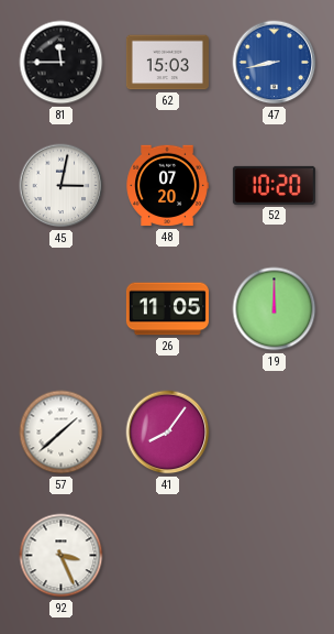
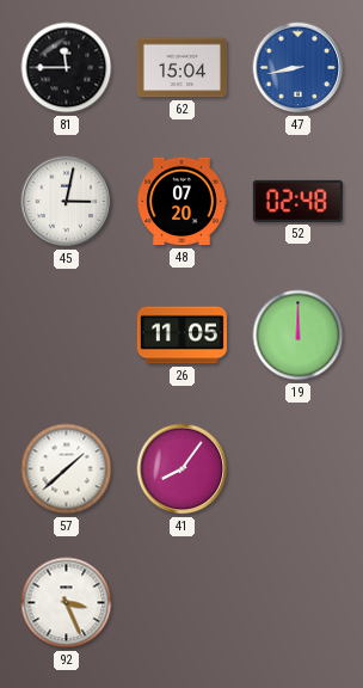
62: 15:03 -> 15:04
52: 10:20 -> 02:48
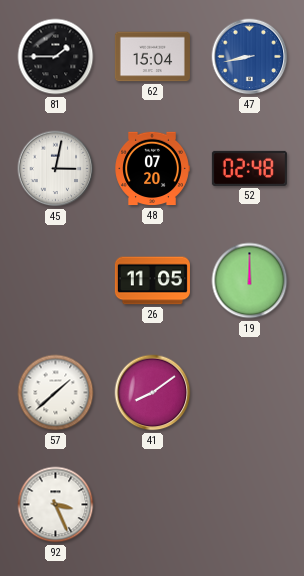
81: 11:45 -> 1:45
41: 8:06 -> 8:09
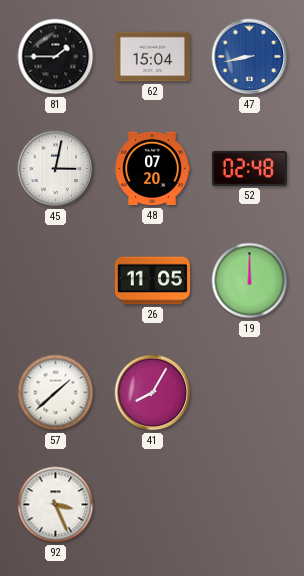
41: 8:09 -> 8:05
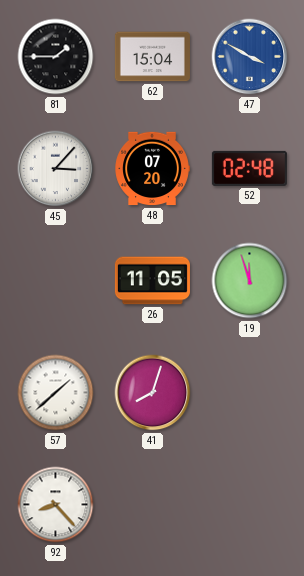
47: 8:43 -> 3:50
45: 3:02 -> 3:07
19: 12:00 -> 11:57
41: 8:05 -> 8:03
92: 3:26 -> 8:23
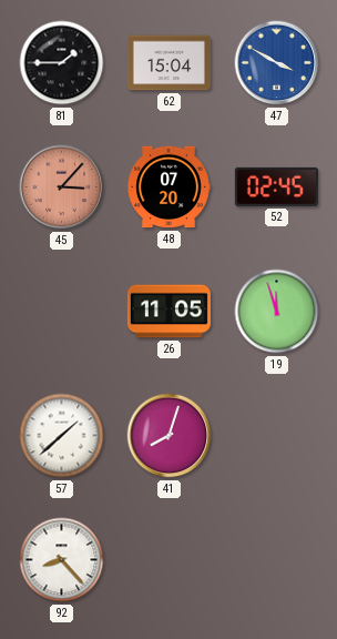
45 dial: white -> salmon
52: 02:48 -> 02:45
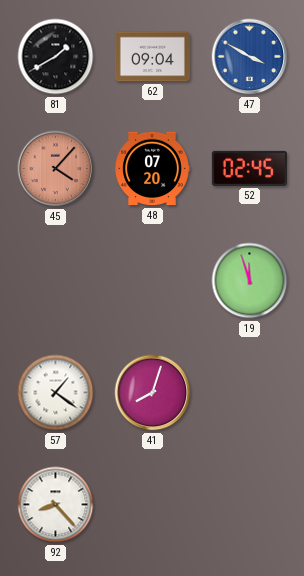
81: 1:45 -> 1:40
62: 15:04 -> 09:04
45: 3:07 -> 4:07
26: 11:05 -> none
57: 1:38 -> 1:21
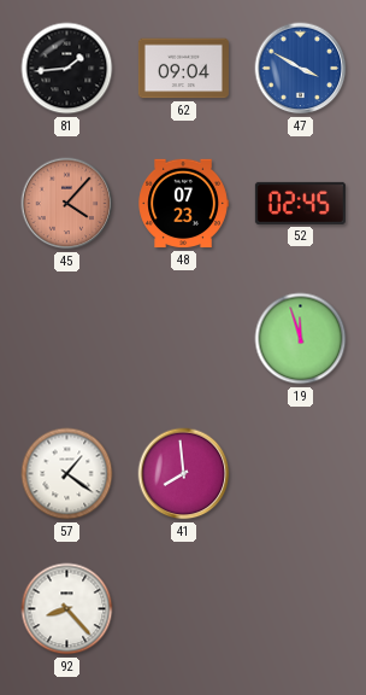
81: 1:40 -> 1:44
48: 07:20 -> 07:23
41: 8:03 -> 7:59
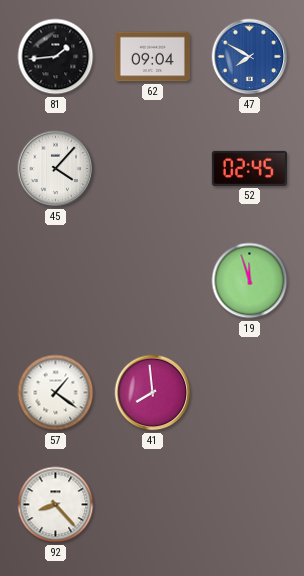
47: 3:50 -> 7:50
45 dial: salmon -> white
48: 07:23 -> none
